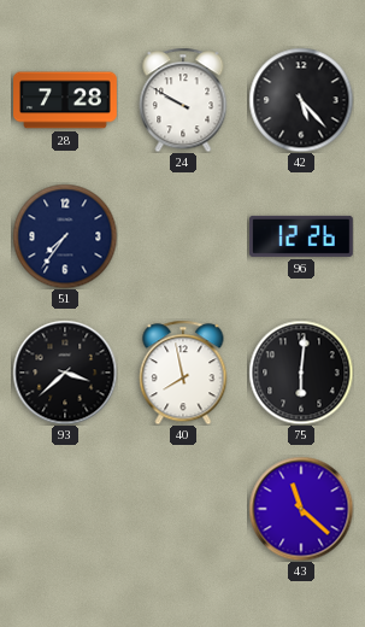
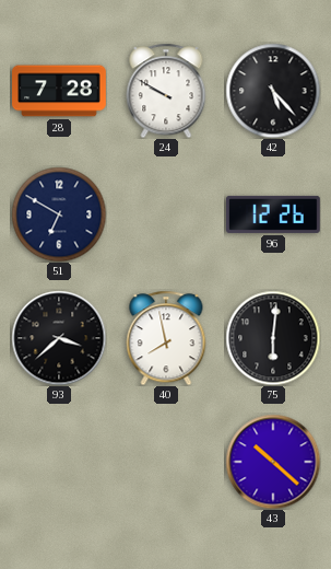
51: 7:36 -> 6:50
43: 11:22 -> 10:22
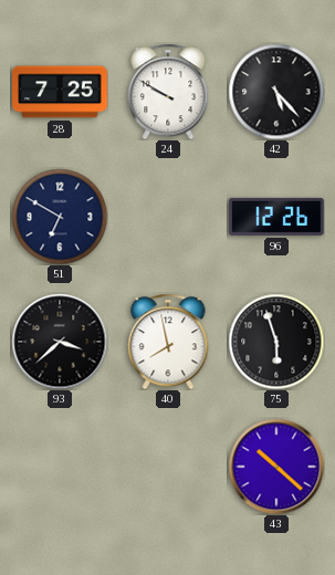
28: 7:28 -> 7:25
75: 6:01 -> 5:57
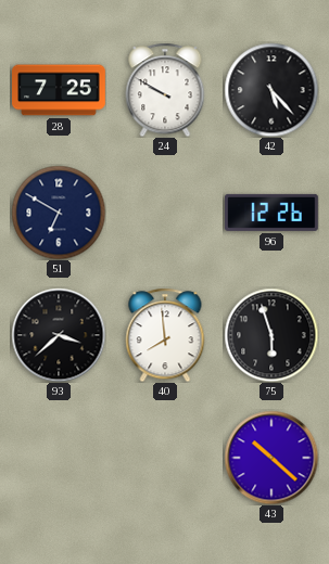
40: 7:58 -> 7:59
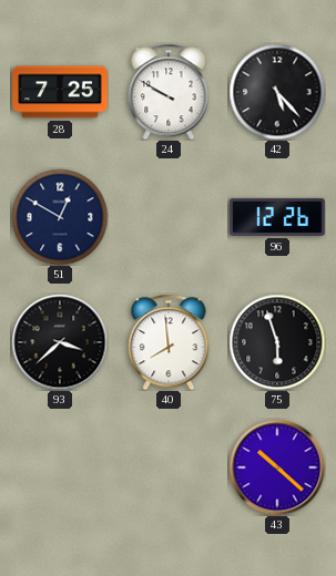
51: 6:50 -> 12:50
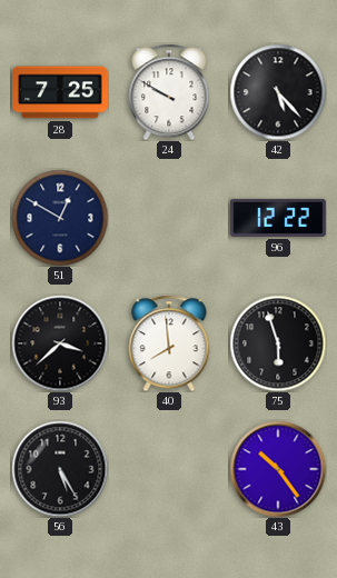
96: 12:26 -> 12:22
56: none -> 5:25
43: 10:22 -> 10:24
